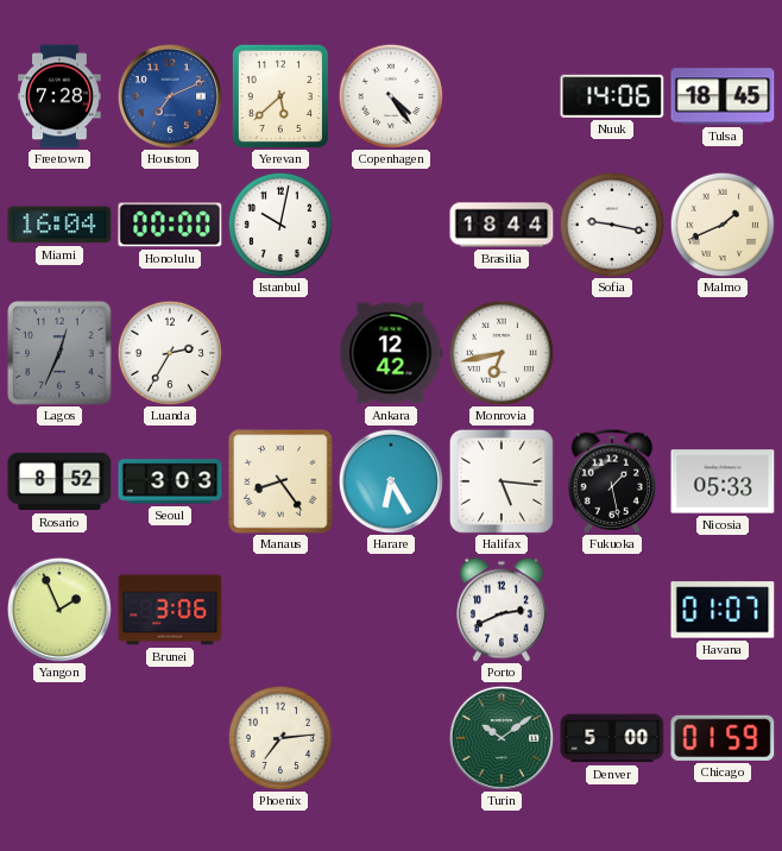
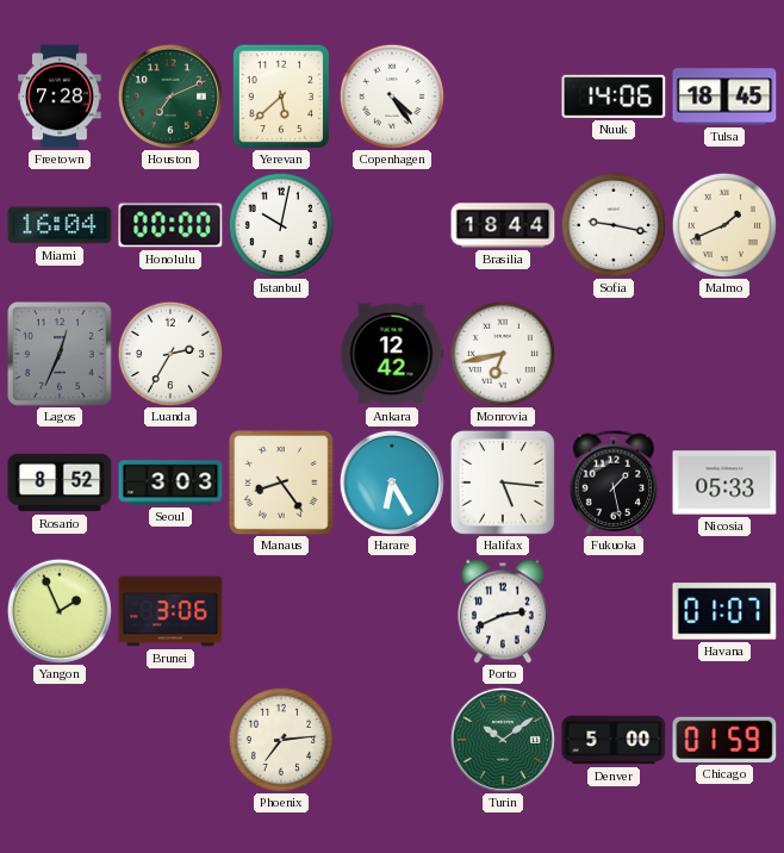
Houston dial: blue -> green
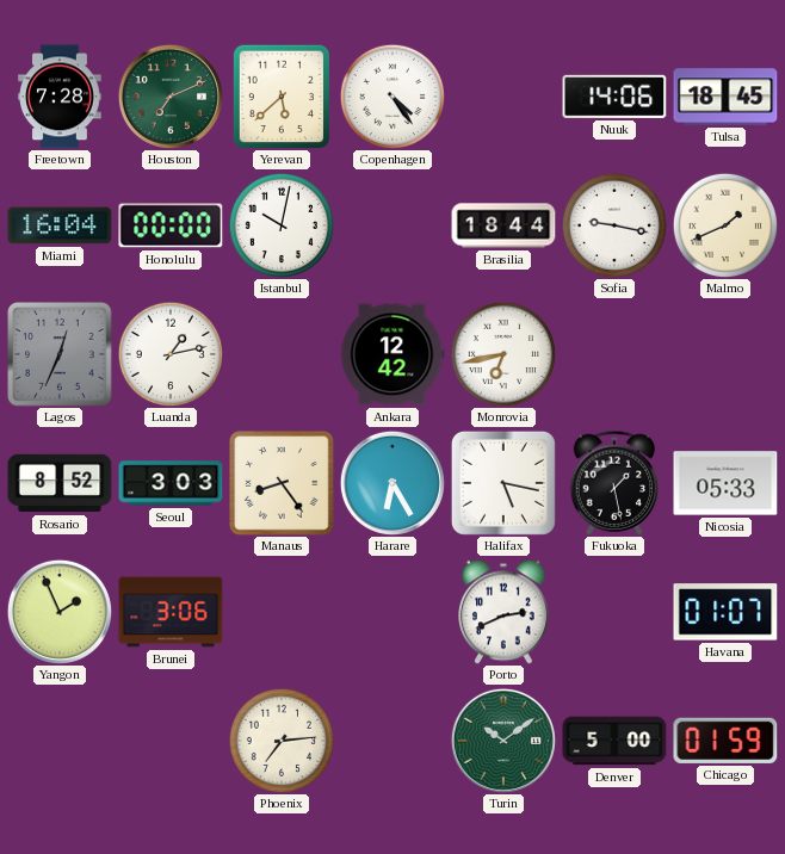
Luanda: 2:35 -> 1:13
Halifax: 5:16 -> 5:17
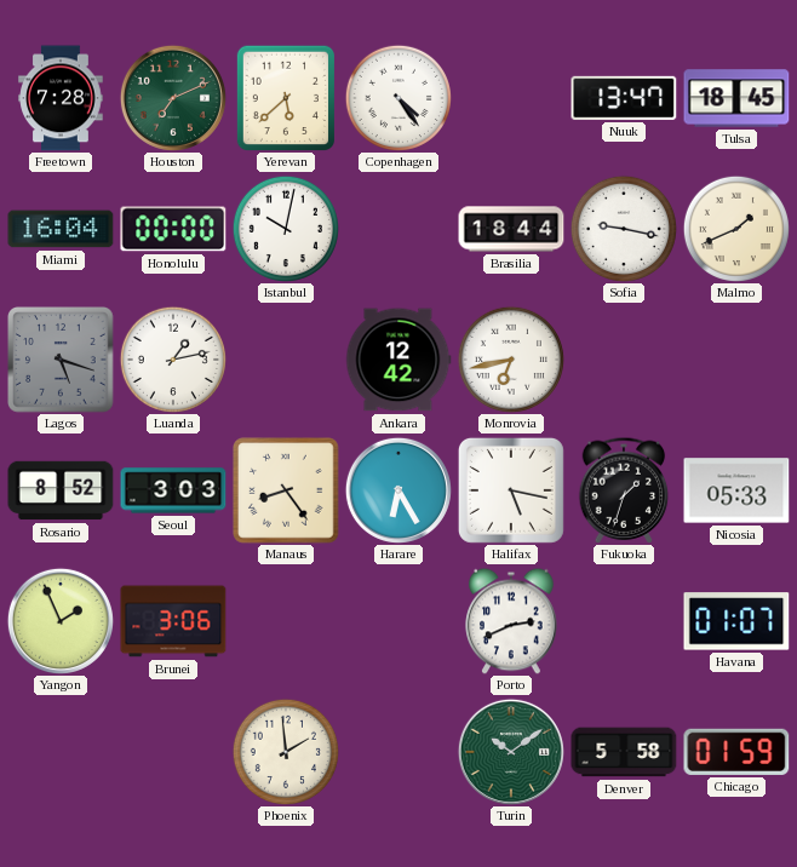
Nuuk: 14:06 -> 13:47
Lagos: 12:34 -> 5:18
Fukuoka: 1:28 -> 1:33
Phoenix: 7:14 -> 1:59
Denver: 5:00 -> 5:58
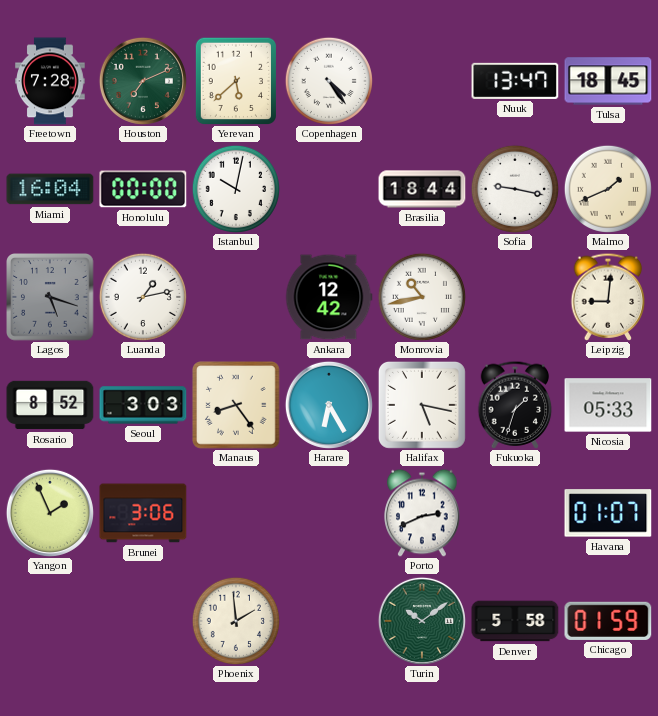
Monrovia: 6:43 -> 10:43
Leipzig: none -> 9:01
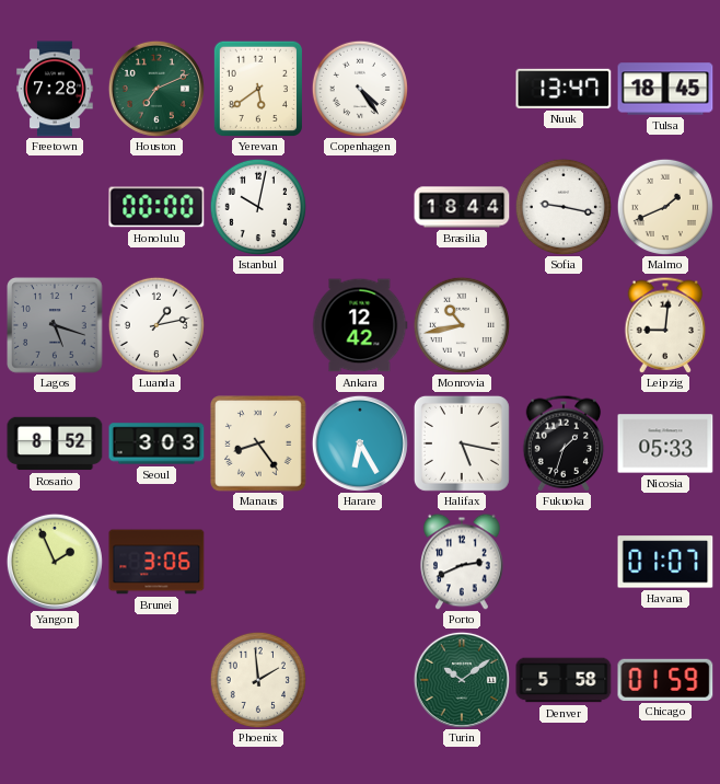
Yerevan: 5:38 -> 5:39
Miami: 16:04 -> none
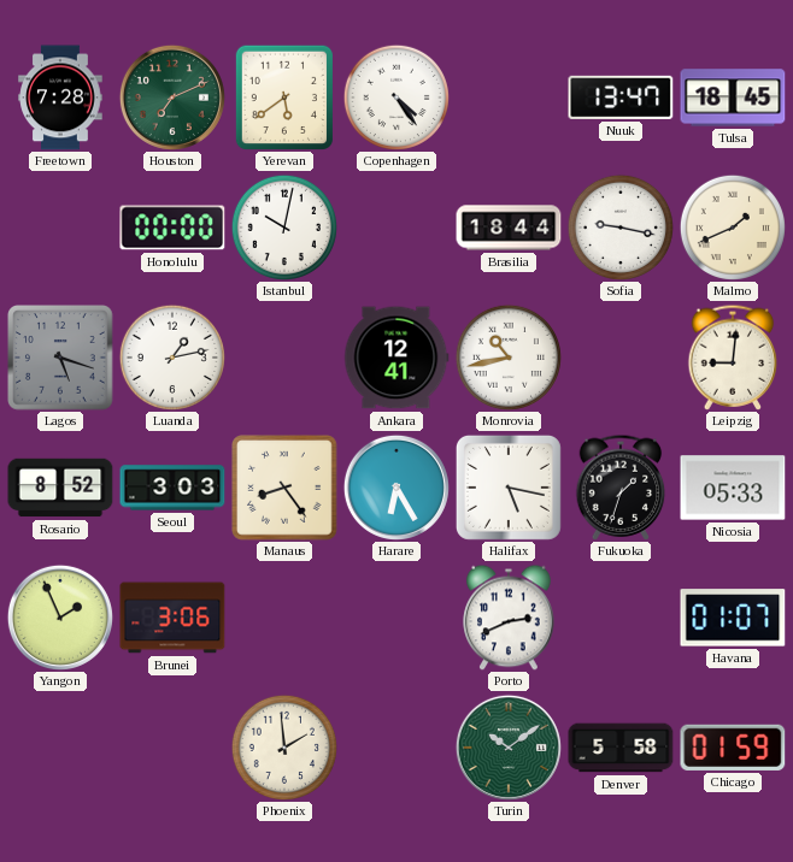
Ankara: 12:42 -> 12:41
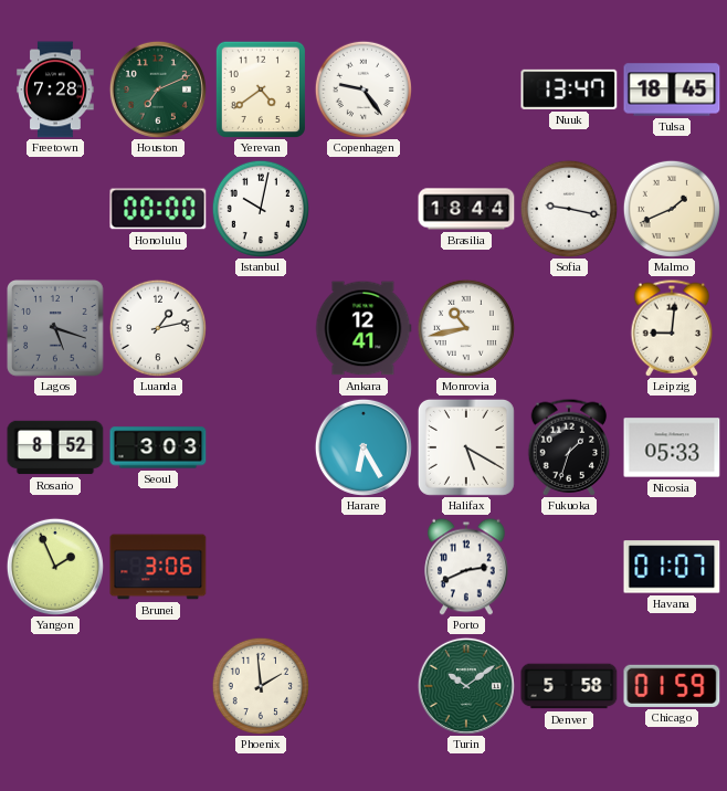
Yerevan: 5:39 -> 4:39
Copenhagen: 4:24 -> 9:24
Manaus: 8:24 -> none
Halifax: 5:17 -> 5:20
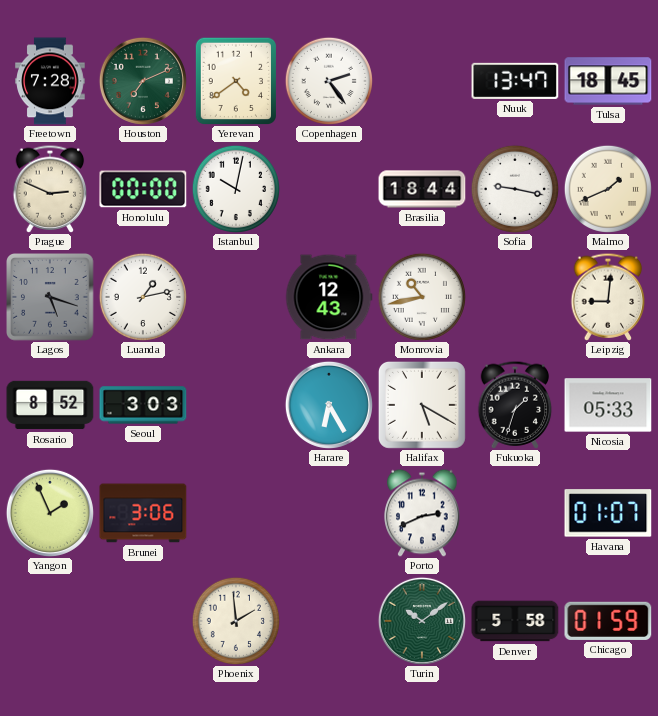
Copenhagen: 9:24 -> 2:24
Prague: none -> 2:49
Ankara: 12:41 -> 12:43
